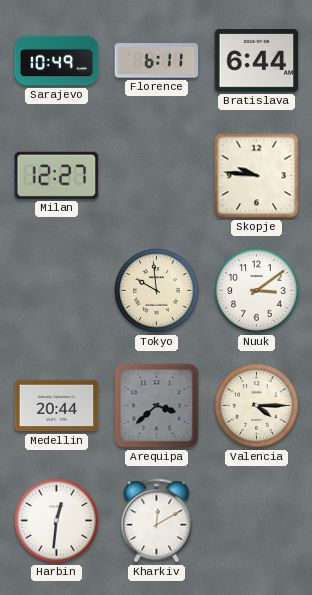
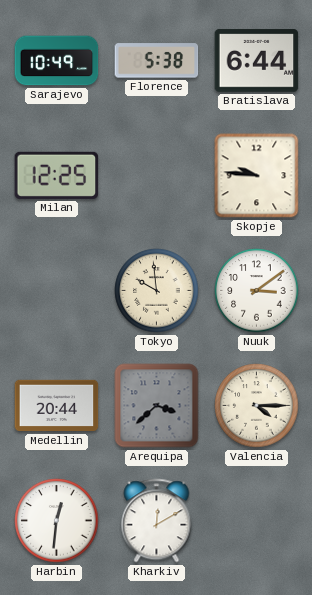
Florence: 6:11 -> 5:38
Milan: 12:27 -> 12:25
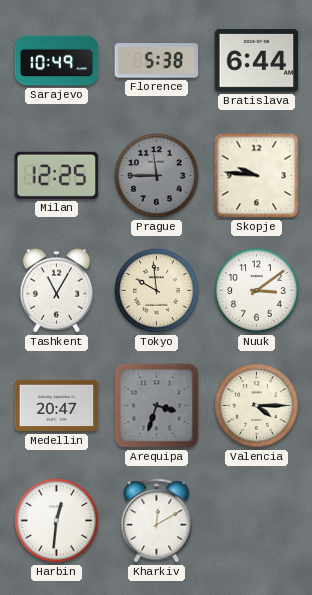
Prague: none -> 11:45
Tashkent: none -> 11:05
Medellin: 20:44 -> 20:47
Arequipa: 3:38 -> 3:33
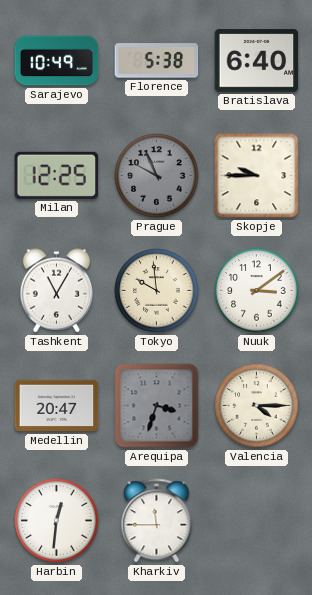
Bratislava: 6:44 -> 6:40
Prague: 11:45 -> 9:56
Skopje: 9:46 -> 9:45
Kharkiv: 12:10 -> 11:45
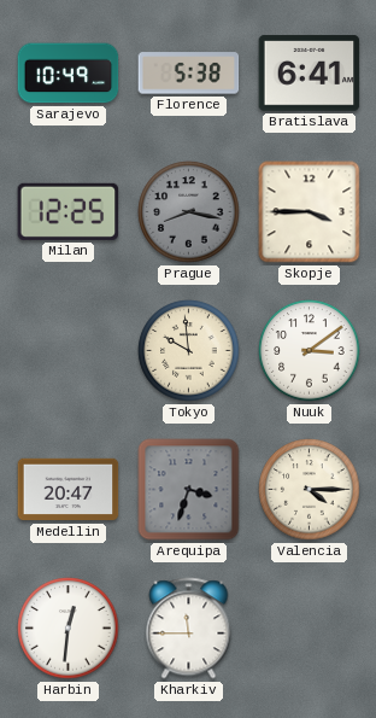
Bratislava: 6:40 -> 6:41
Prague: 9:56 -> 8:17
Skopje: 9:45 -> 3:45
Tashkent: 11:05 -> none
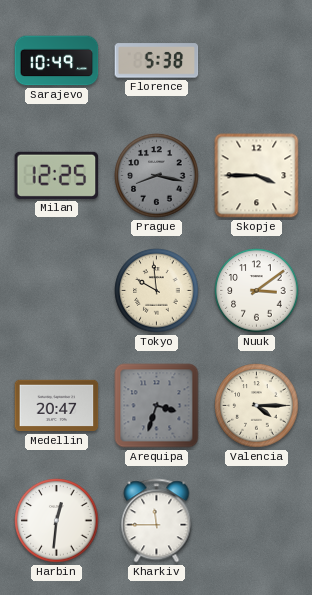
Bratislava: 6:41 -> none
